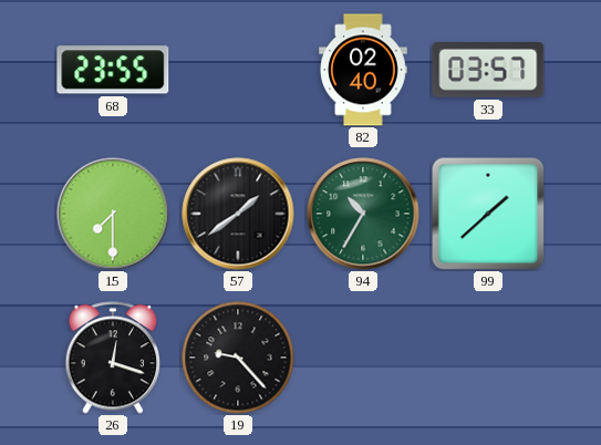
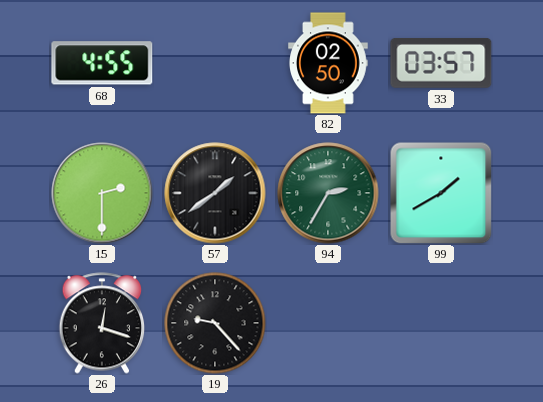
68: 23:55 -> 4:55
82: 02:40 -> 02:50
15: 7:30 -> 2:30
94: 10:35 -> 2:35
99: 1:38 -> 1:40
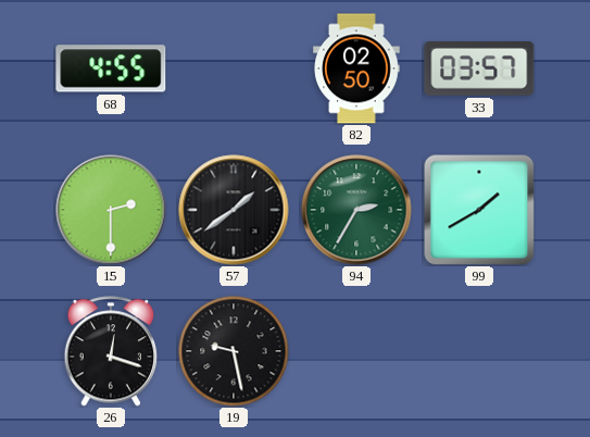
19: 9:23 -> 9:28
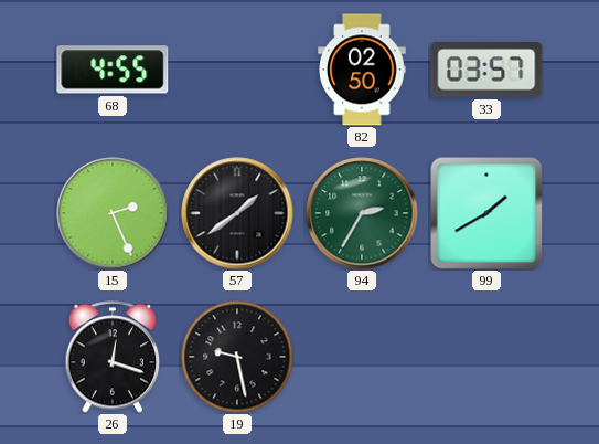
15: 2:30 -> 2:26
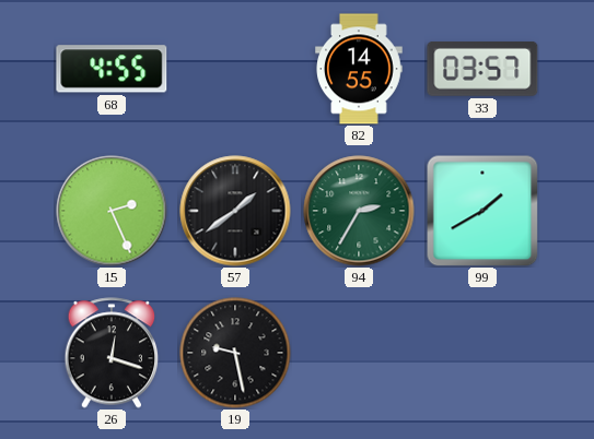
82: 02:50 -> 14:55
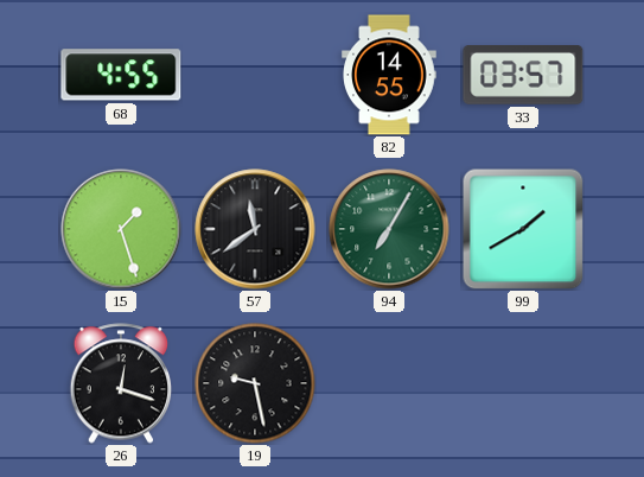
15: 2:26 -> 1:27
57: 1:39 -> 11:39
94: 2:35 -> 7:05
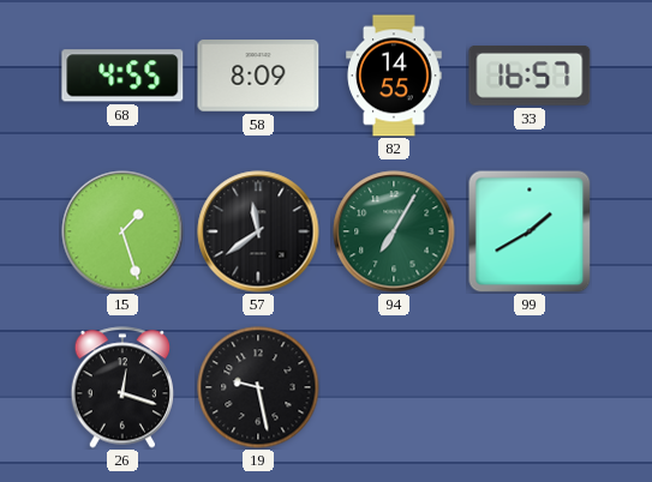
58: none -> 8:09
33: 03:57 -> 16:57
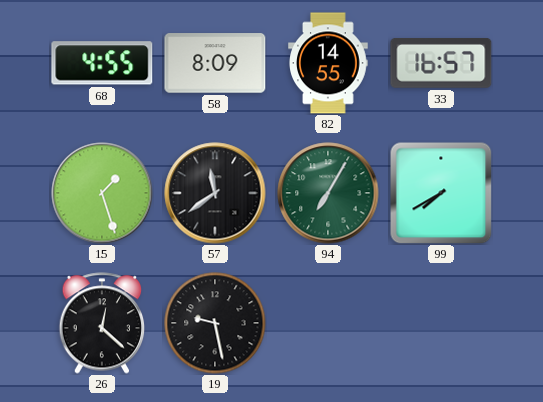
99: 1:40 -> 7:40
26: 12:18 -> 12:22
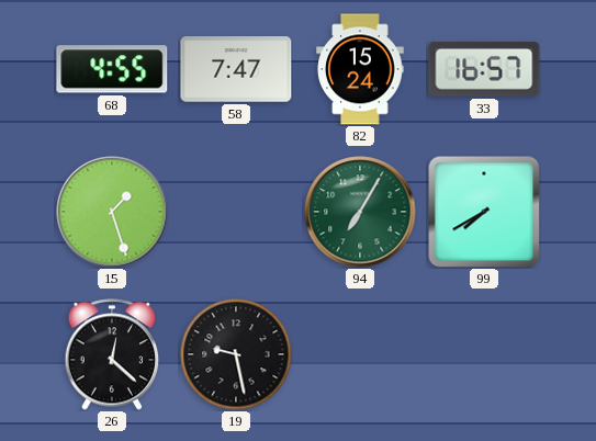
58: 8:09 -> 7:47
82: 14:55 -> 15:24
57: 11:39 -> none
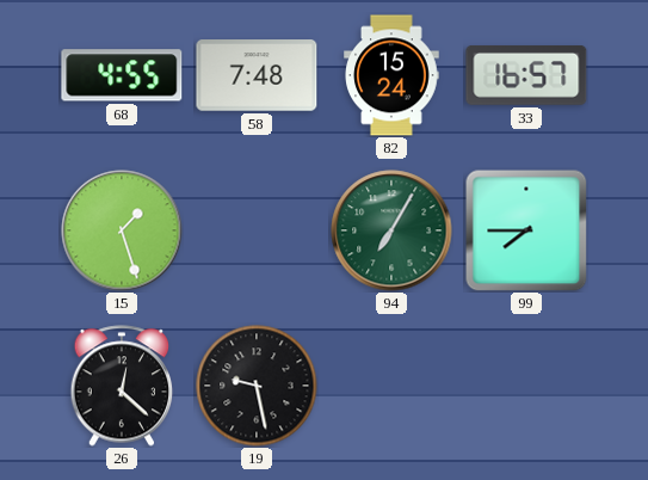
58: 7:47 -> 7:48
99: 7:40 -> 7:45
